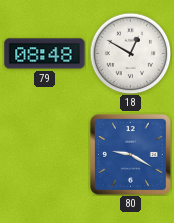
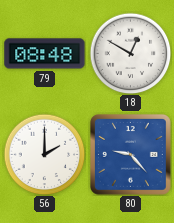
56: none -> 2:00
80: 9:20 -> 9:23
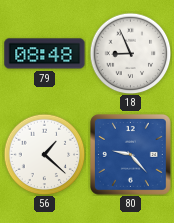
18: 12:50 -> 8:56
56: 2:00 -> 1:22
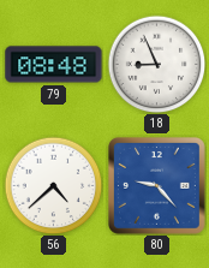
56: 1:22 -> 4:38
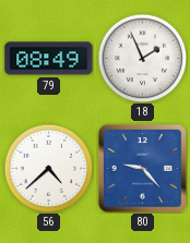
79: 08:48 -> 08:49
18: 8:56 -> 1:56
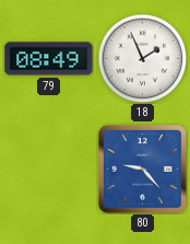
56: 4:38 -> none
